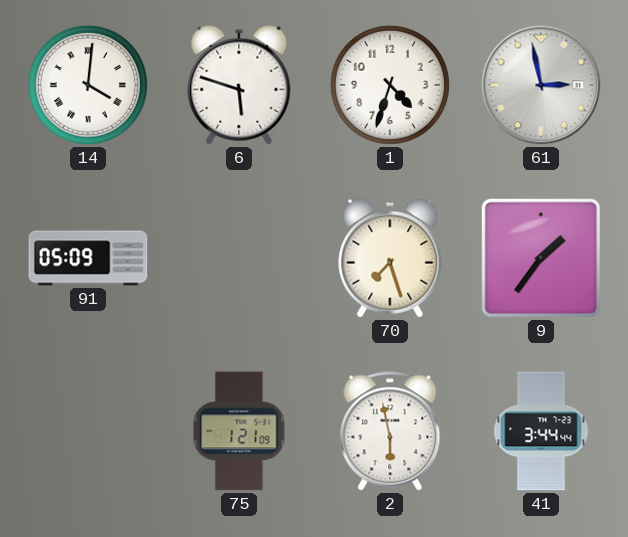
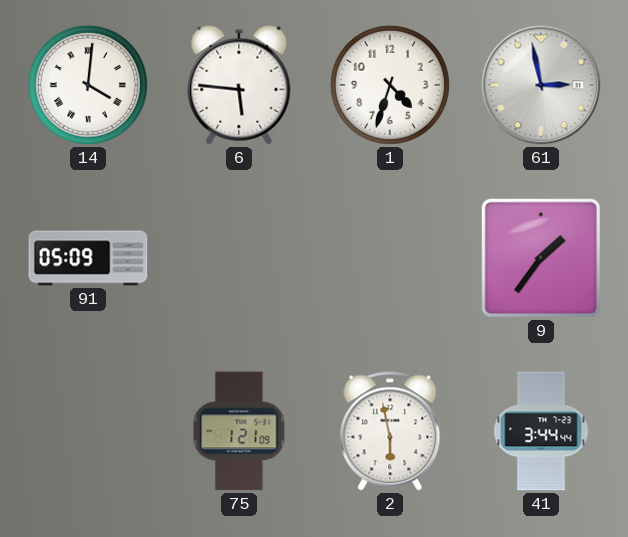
6: 5:48 -> 5:46
70: 7:27 -> none
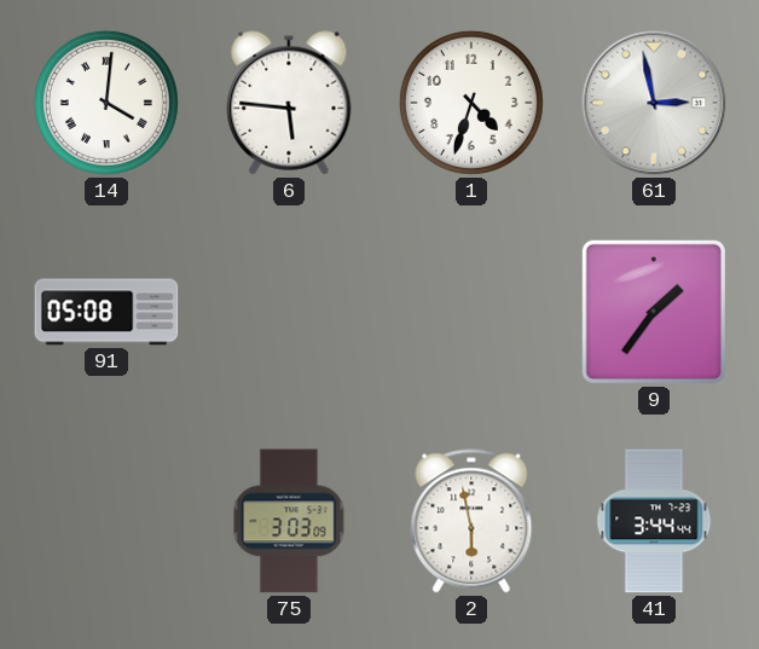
91: 05:09 -> 05:08
75: 1:21 -> 3:03
